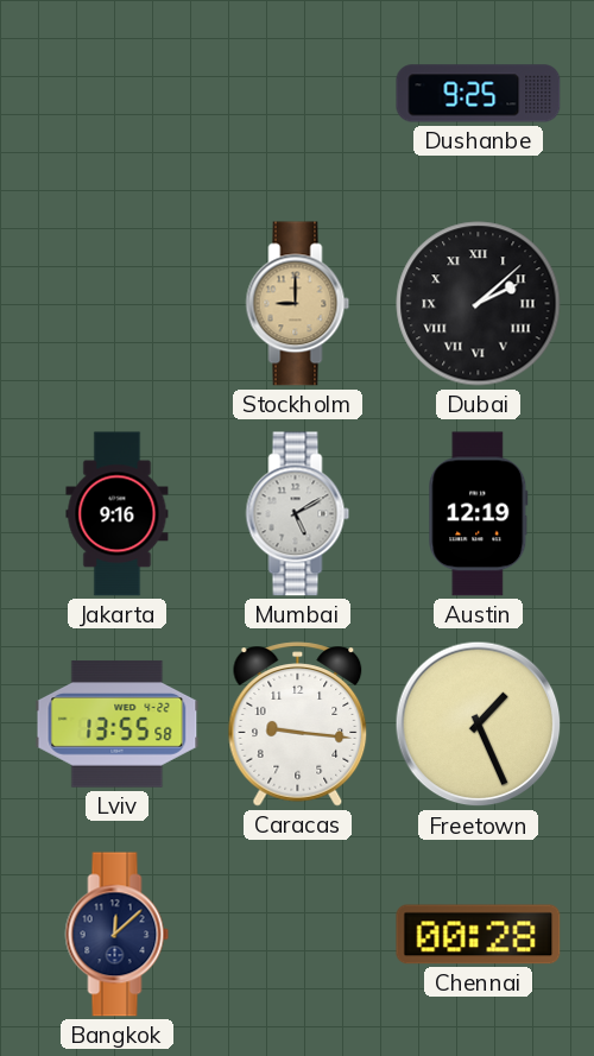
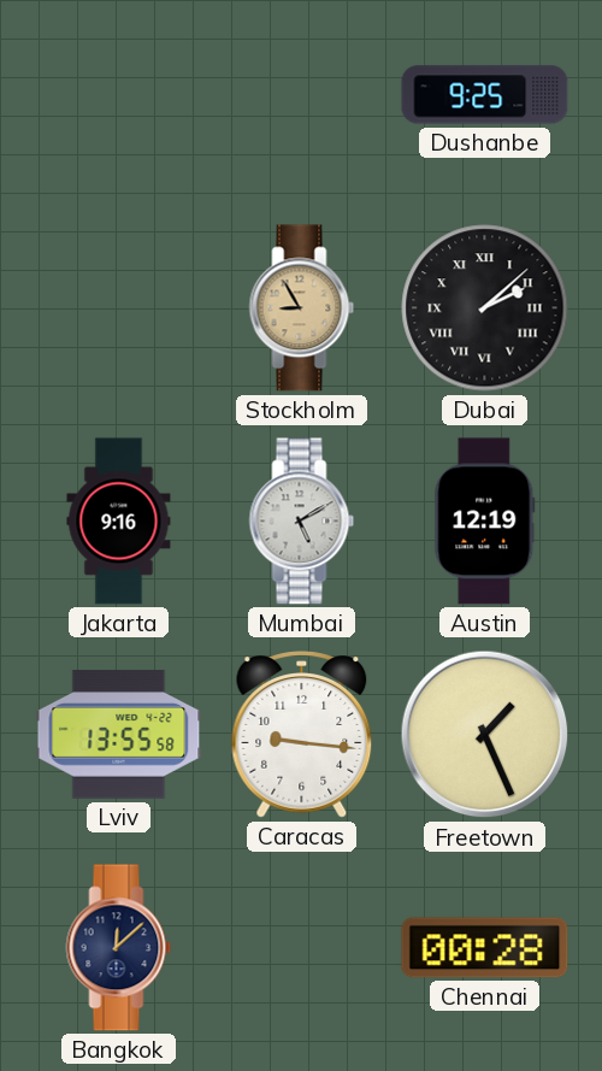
Stockholm: 9:00 -> 8:55
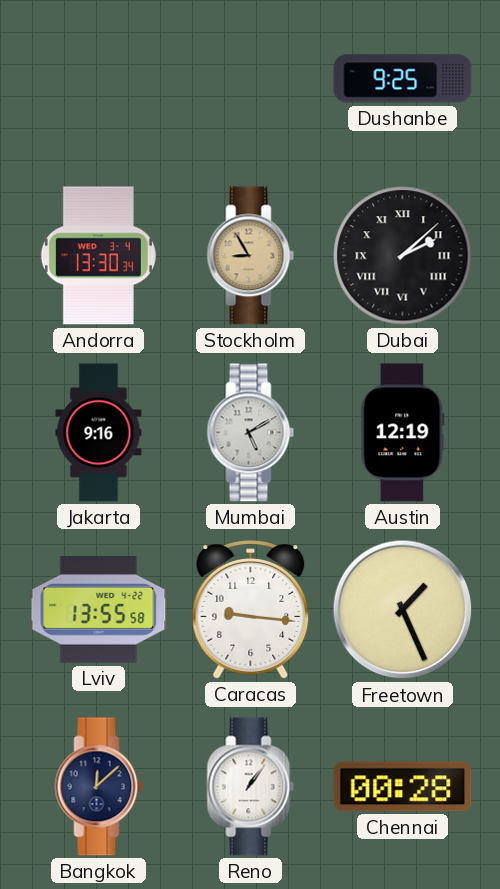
Andorra: none -> 13:30
Reno: none -> 1:06
